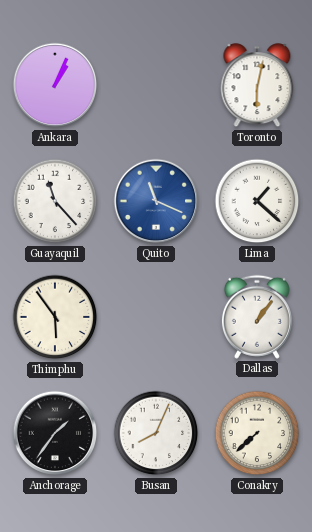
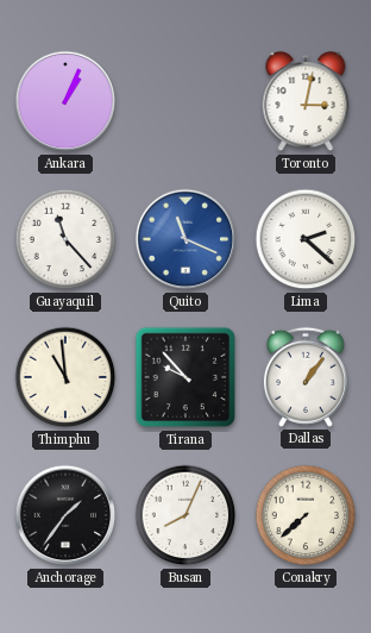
Toronto: 6:02 -> 3:02
Lima: 1:22 -> 2:22
Thimphu: 5:54 -> 10:59
Tirana: none -> 9:53
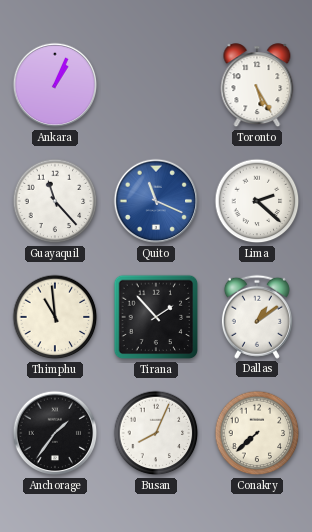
Toronto: 3:02 -> 5:25
Tirana: 9:53 -> 1:53
Dallas: 1:06 -> 1:09
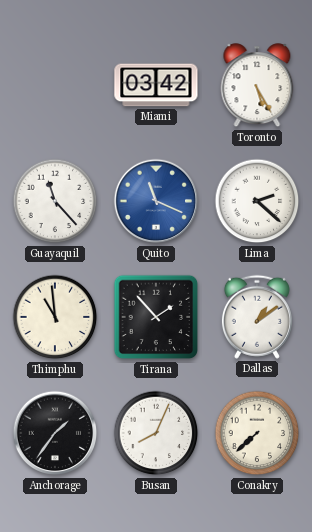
Ankara: 1:04 -> none
Miami: none -> 03:42
